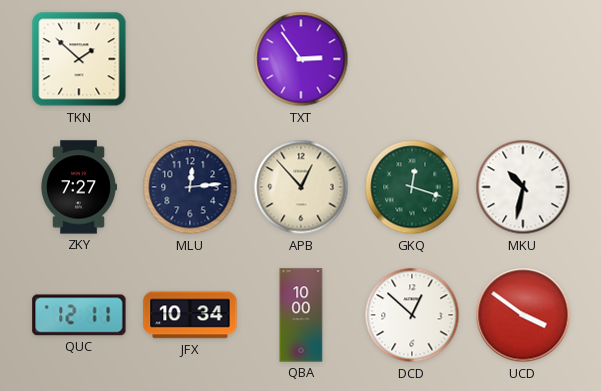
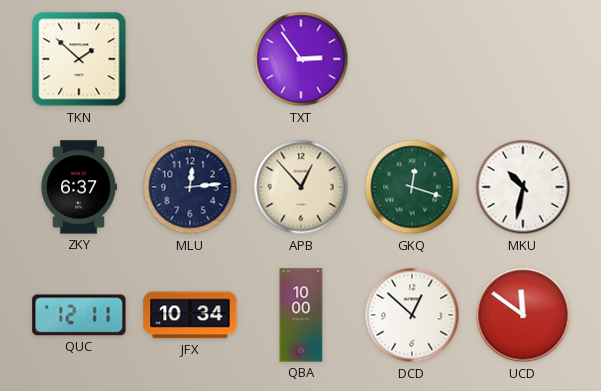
ZKY: 7:27 -> 6:37
UCD: 3:51 -> 11:51
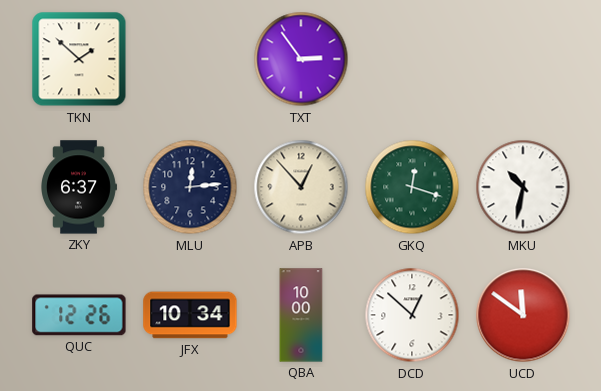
QUC: 12:11 -> 12:26
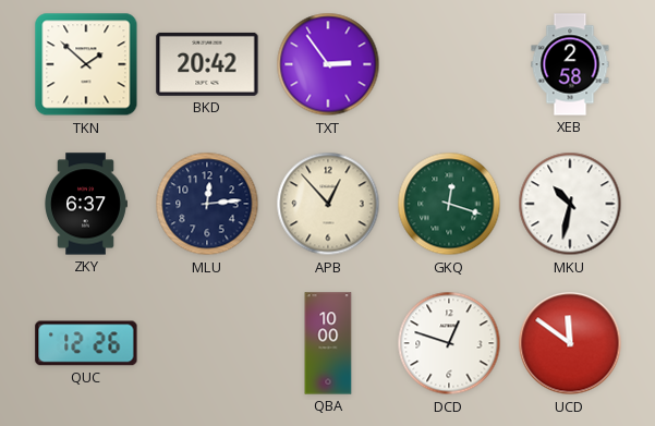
BKD: none -> 20:42
XEB: none -> 2:58
JFX: 10:34 -> none
DCD: 12:52 -> 12:48
